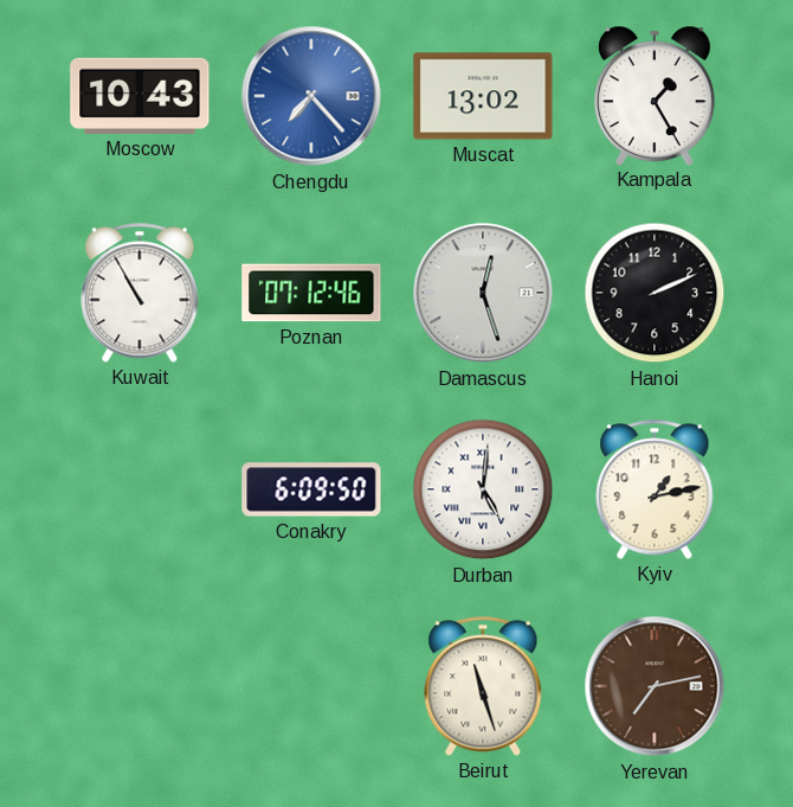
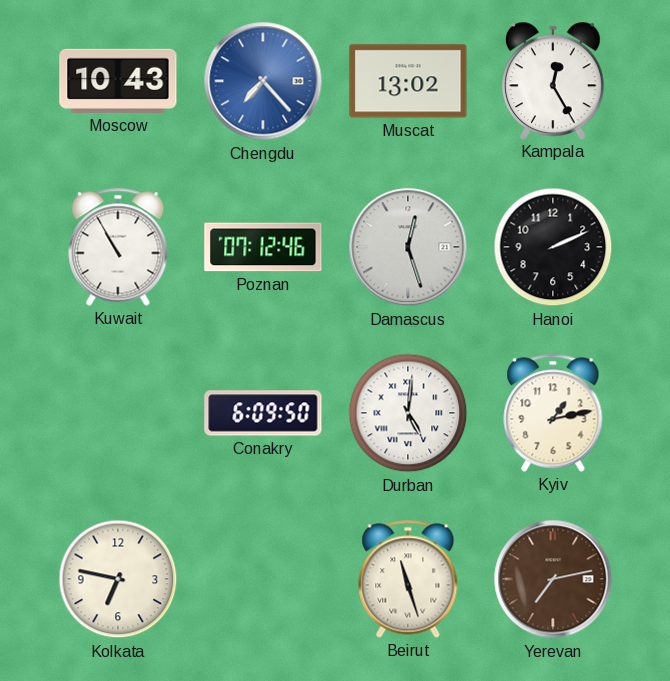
Kampala: 1:25 -> 12:25
Kolkata: none -> 6:47
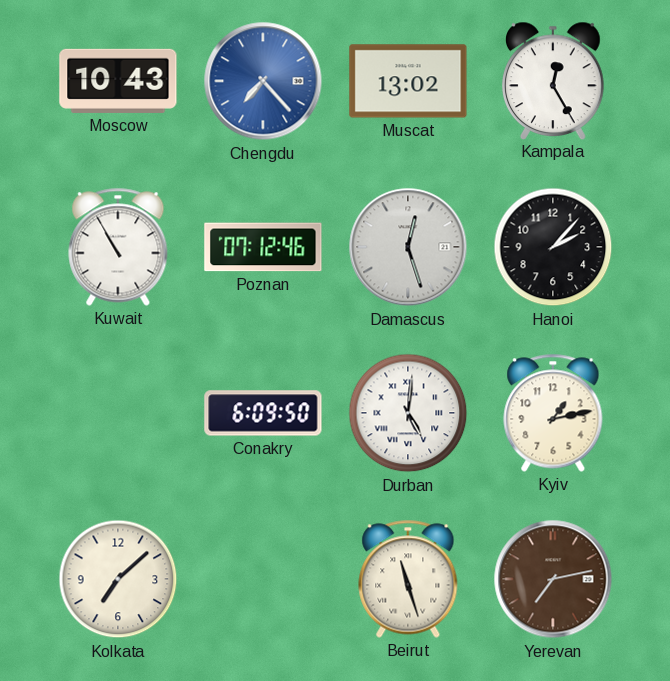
Hanoi: 2:11 -> 2:07
Kolkata: 6:47 -> 7:08
